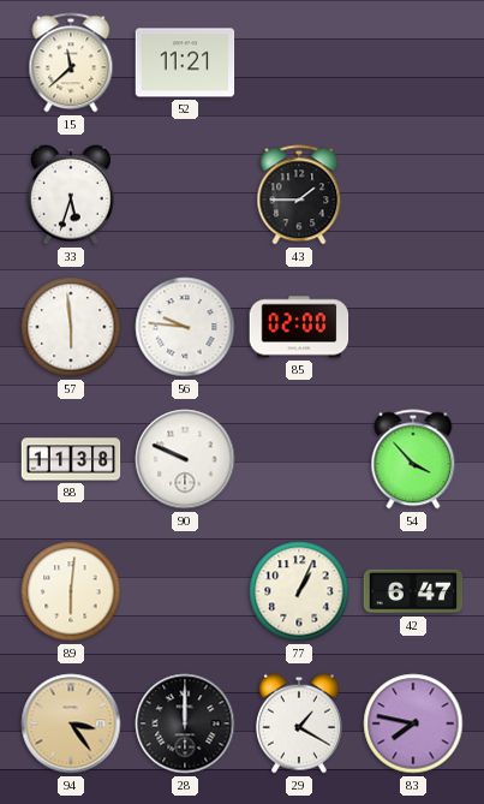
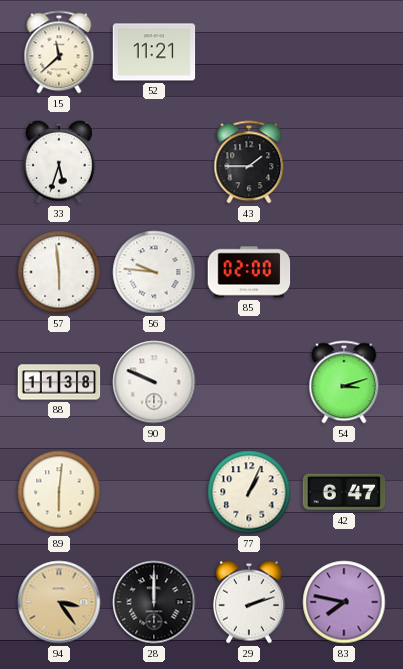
54: 3:53 -> 3:12
29: 1:20 -> 2:12
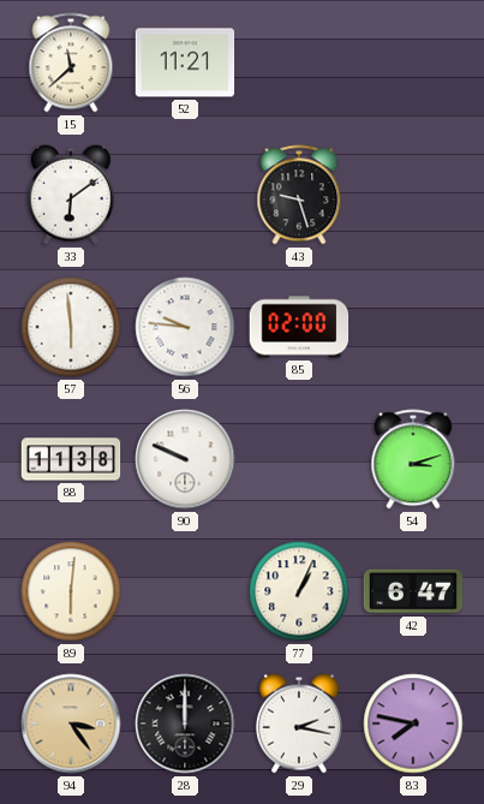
33: 5:33 -> 6:09
43: 1:45 -> 9:27
29: 2:12 -> 2:17
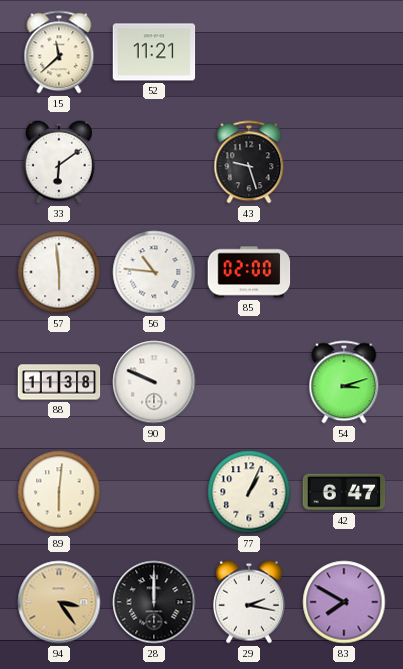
56: 9:46 -> 10:46
83: 7:47 -> 7:50
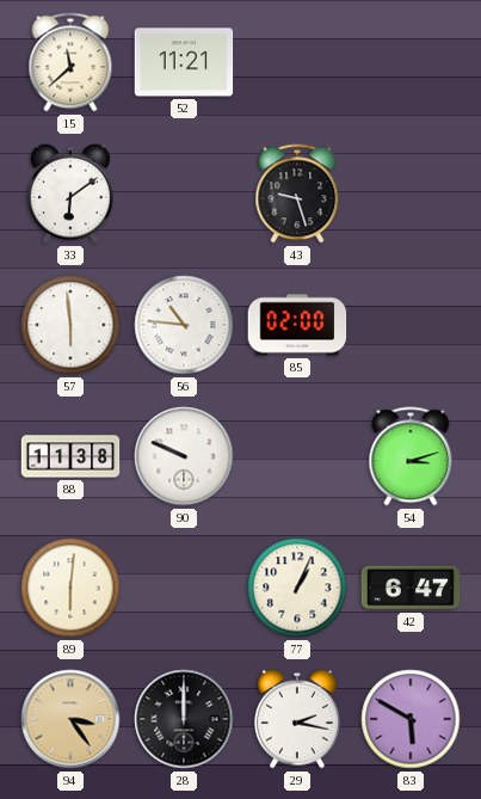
83: 7:50 -> 5:50
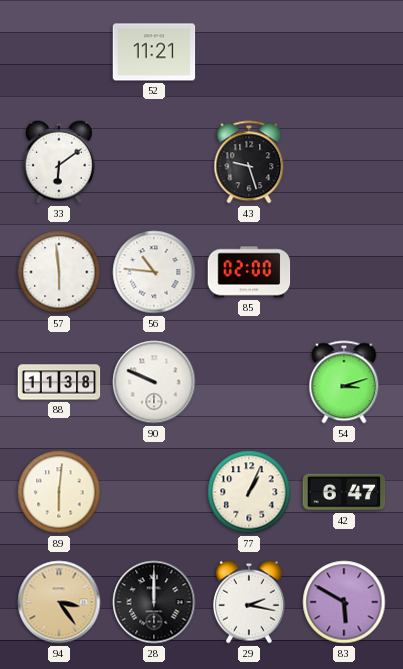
15: 11:38 -> none
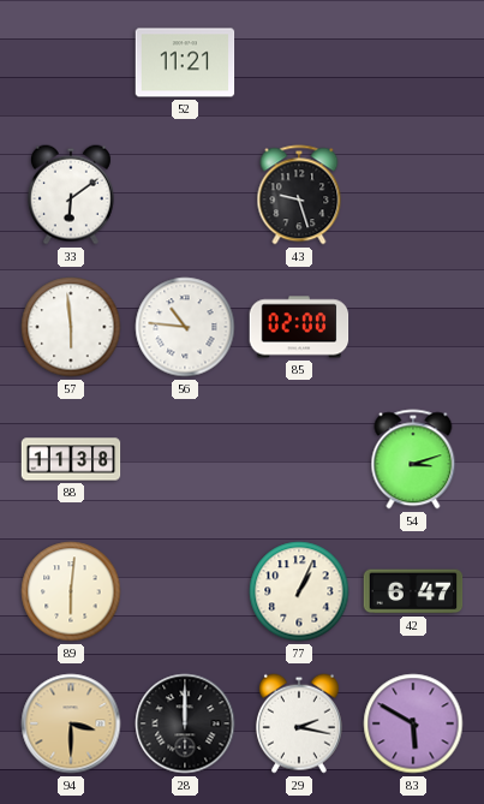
90: 9:49 -> none
94: 3:24 -> 3:30
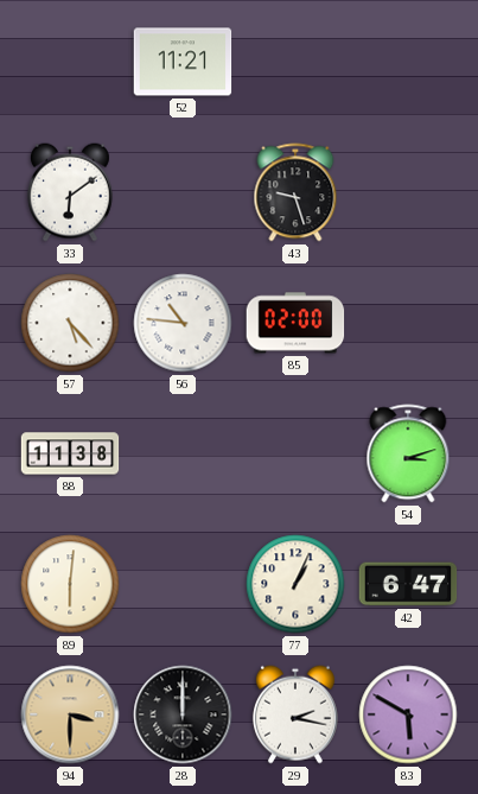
57: 5:59 -> 5:23
